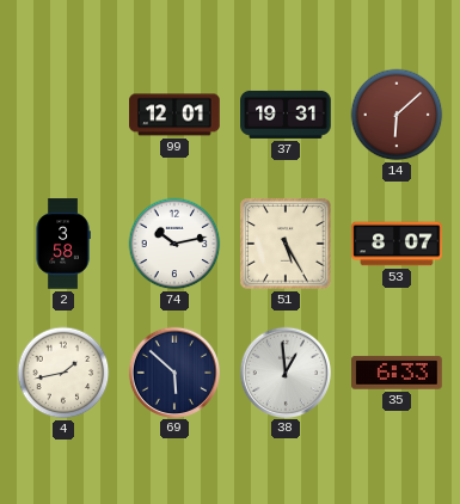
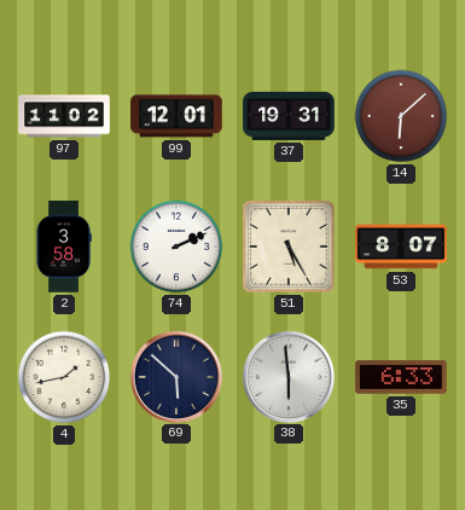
97: none -> 11:02
74: 10:13 -> 2:11
38: 12:59 -> 5:59
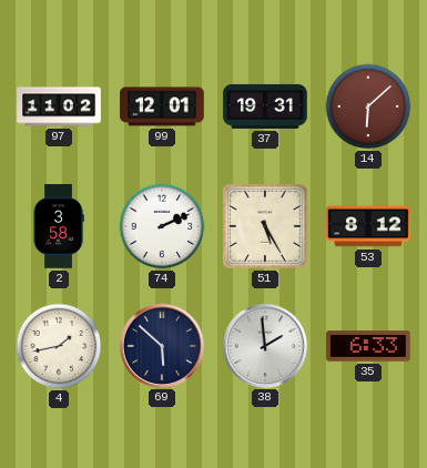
53: 8:07 -> 8:12
38: 5:59 -> 1:59
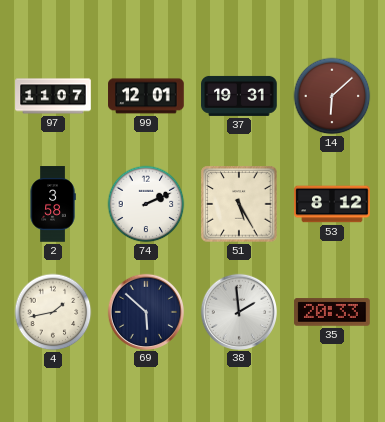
97: 11:02 -> 11:07
35: 6:33 -> 20:33
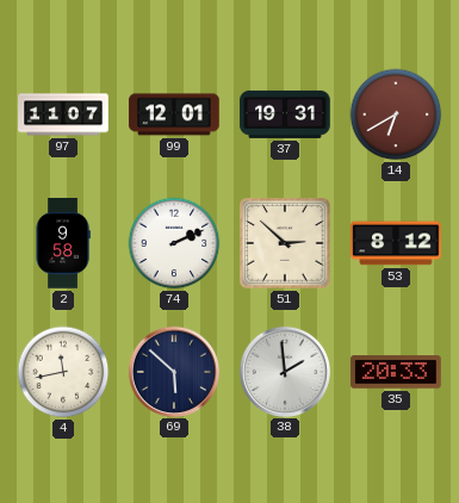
14: 6:08 -> 6:40
2: 3:58 -> 9:58
51: 5:25 -> 2:52
4: 1:43 -> 11:43
